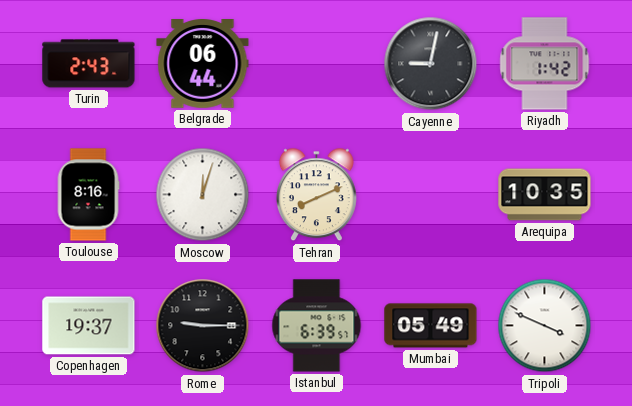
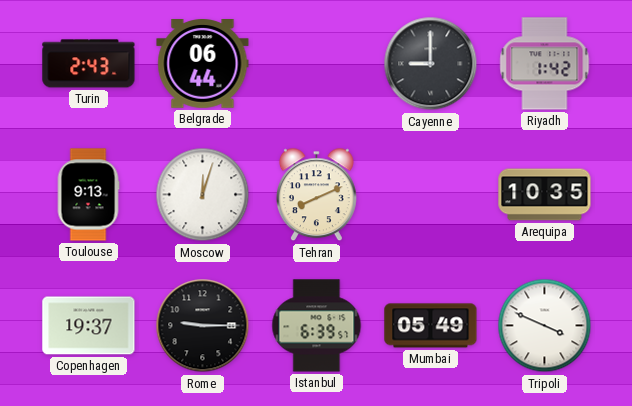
Cayenne: 9:02 -> 9:00
Toulouse: 8:16 -> 9:13
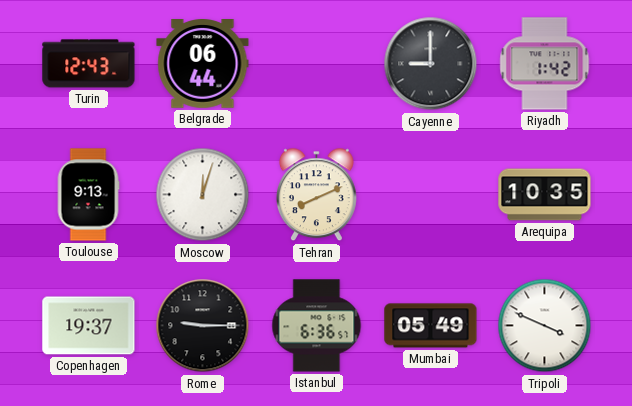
Turin: 2:43 -> 12:43
Istanbul: 6:39 -> 6:36
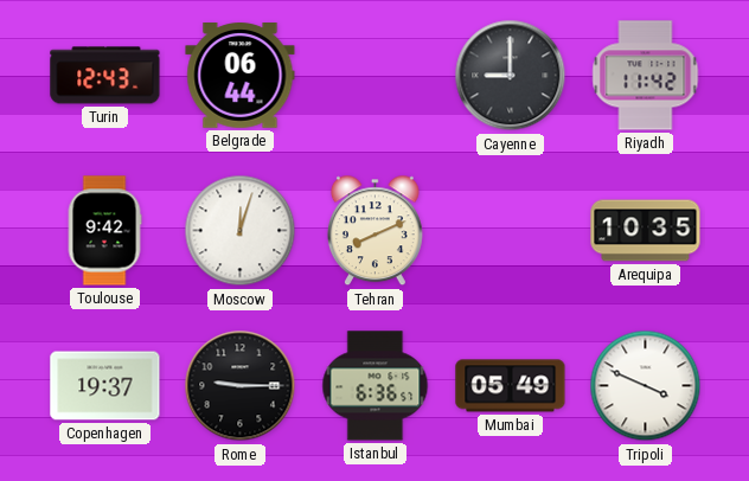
Riyadh: 1:42 -> 11:42
Toulouse: 9:13 -> 9:42
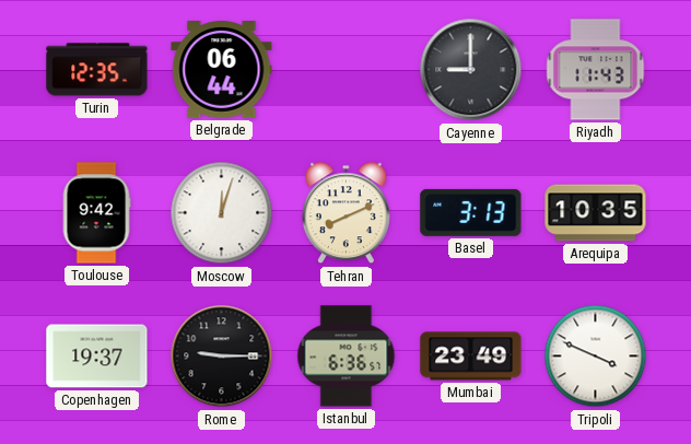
Turin: 12:43 -> 12:35
Riyadh: 11:42 -> 11:43
Basel: none -> 3:13
Mumbai: 05:49 -> 23:49
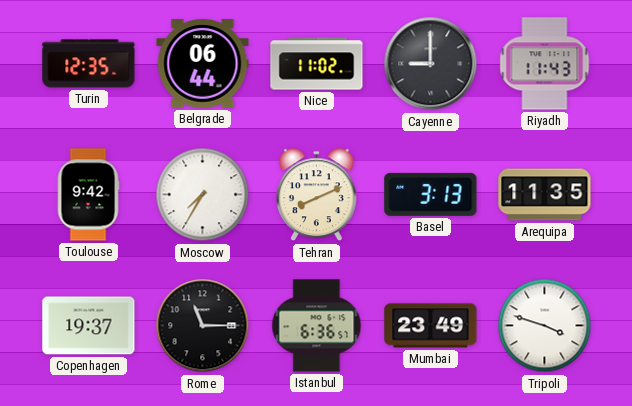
Nice: none -> 11:02
Moscow: 12:03 -> 7:35
Arequipa: 10:35 -> 11:35
Rome: 9:15 -> 11:15
Tripoli: 3:49 -> 3:48
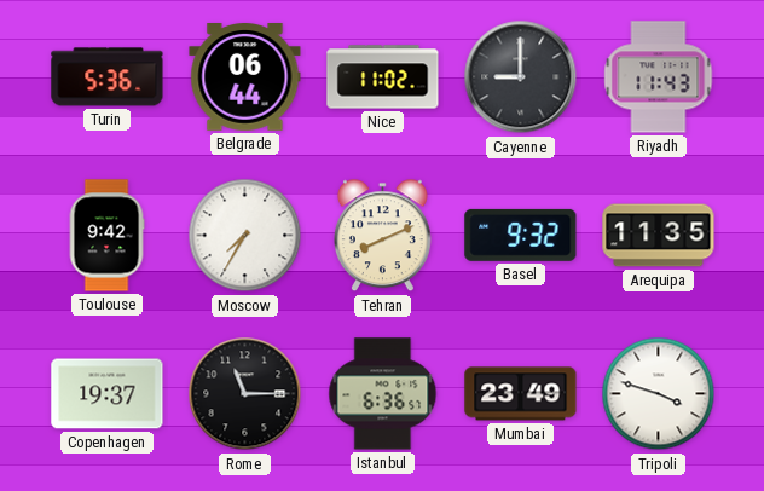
Turin: 12:35 -> 5:36
Basel: 3:13 -> 9:32
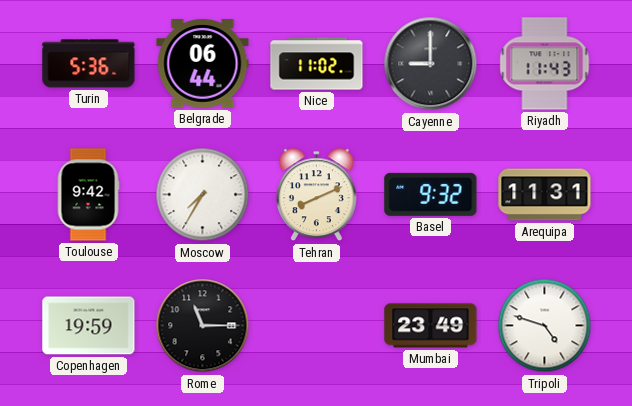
Arequipa: 11:35 -> 11:31
Copenhagen: 19:37 -> 19:59
Istanbul: 6:36 -> none
Tripoli: 3:48 -> 4:48
